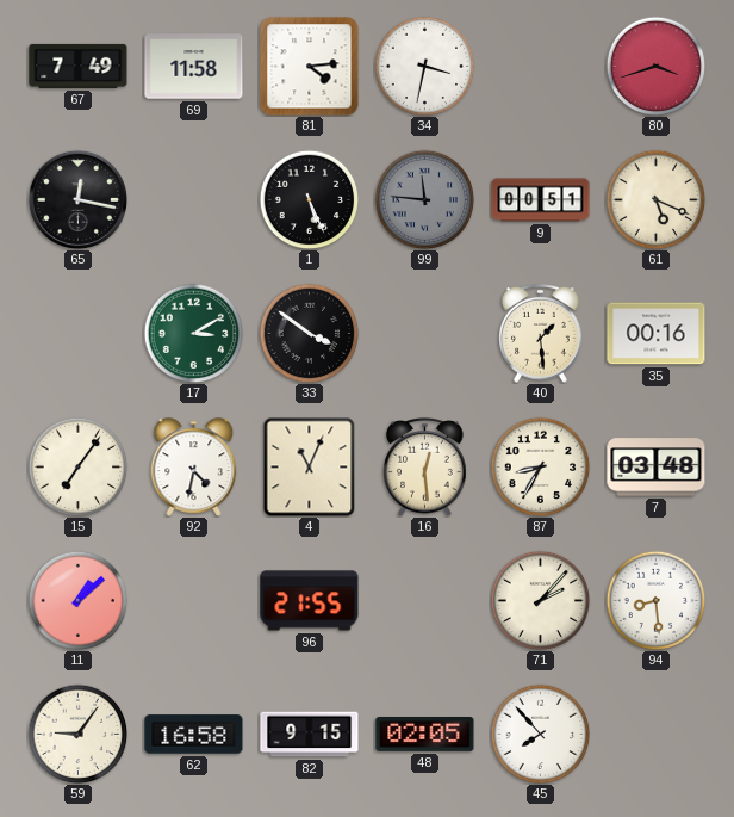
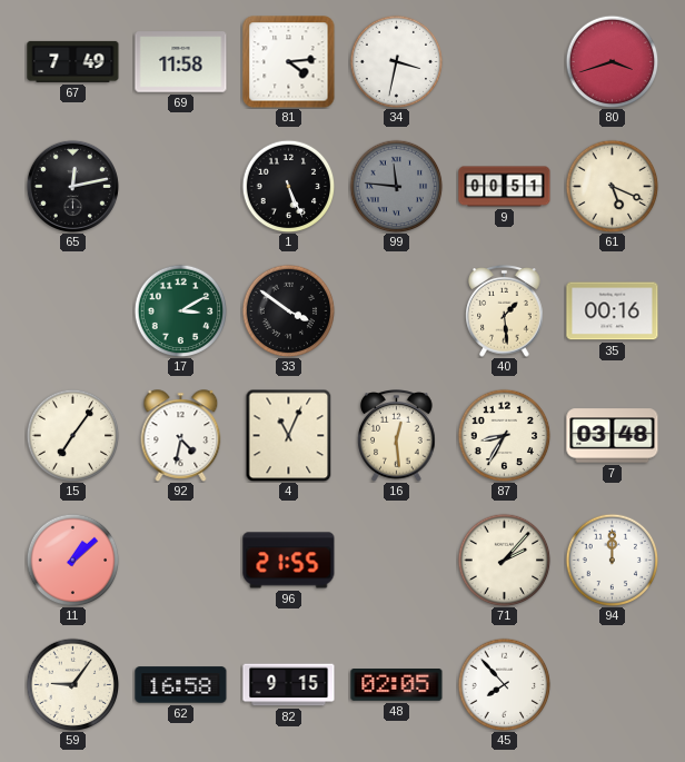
65: 12:17 -> 12:13
94: 8:29 -> 12:00
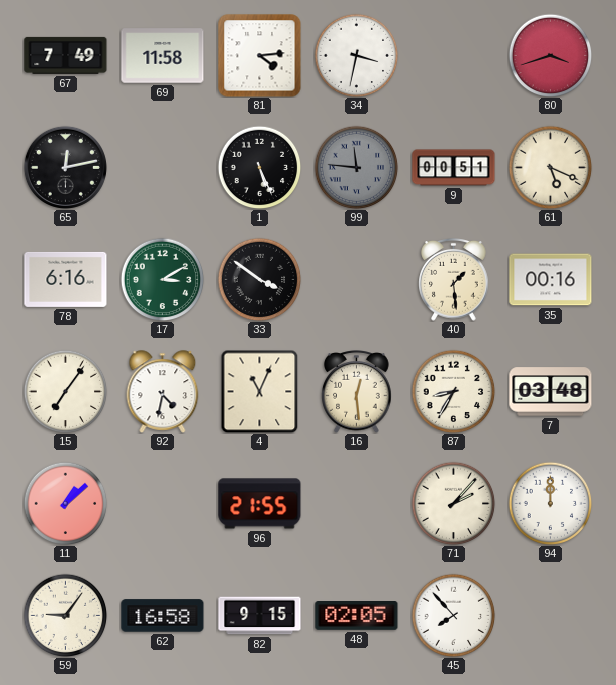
78: none -> 6:16
